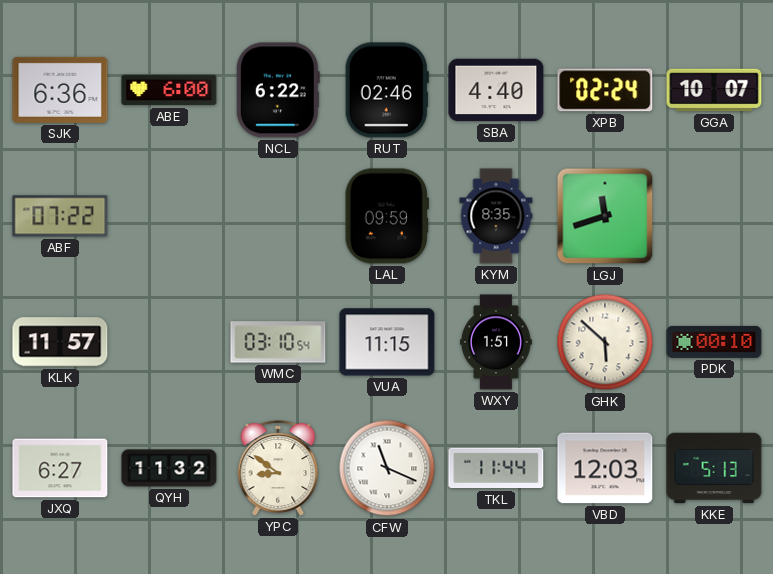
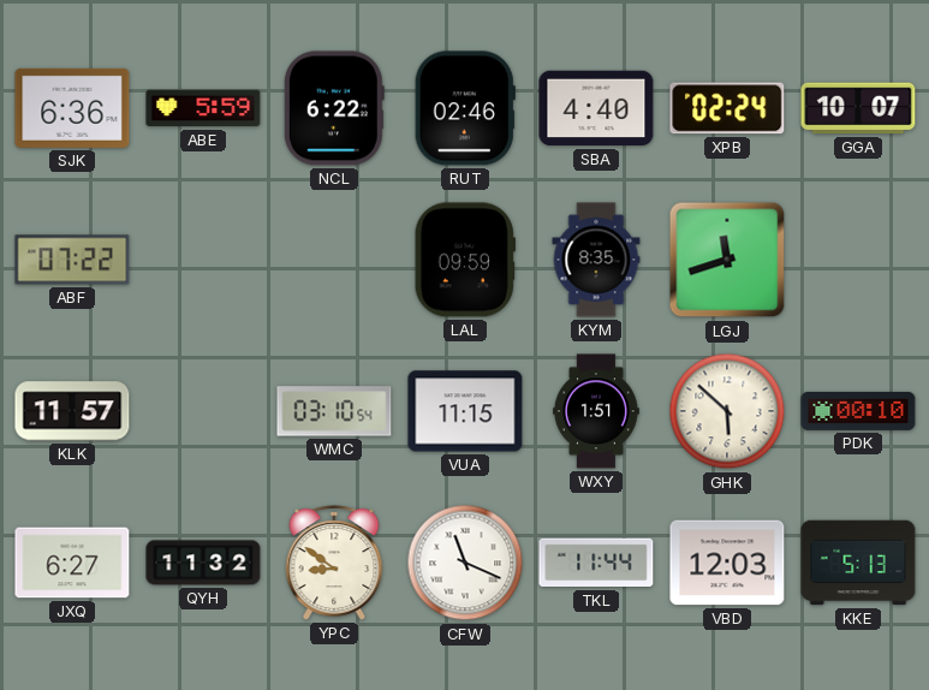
ABE: 6:00 -> 5:59
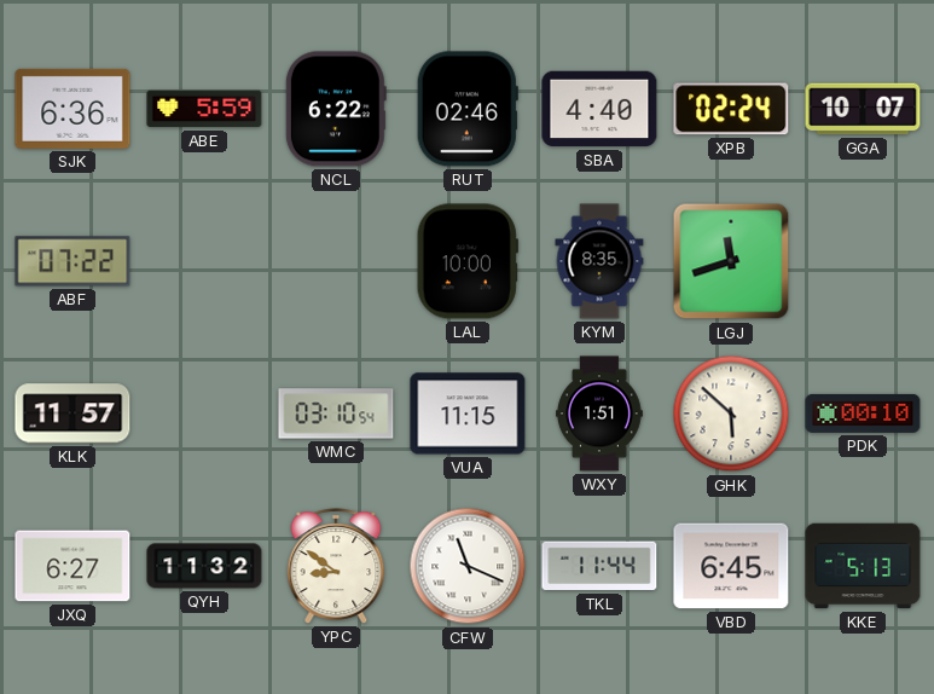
LAL: 09:59 -> 10:00
VBD: 12:03 -> 6:45
